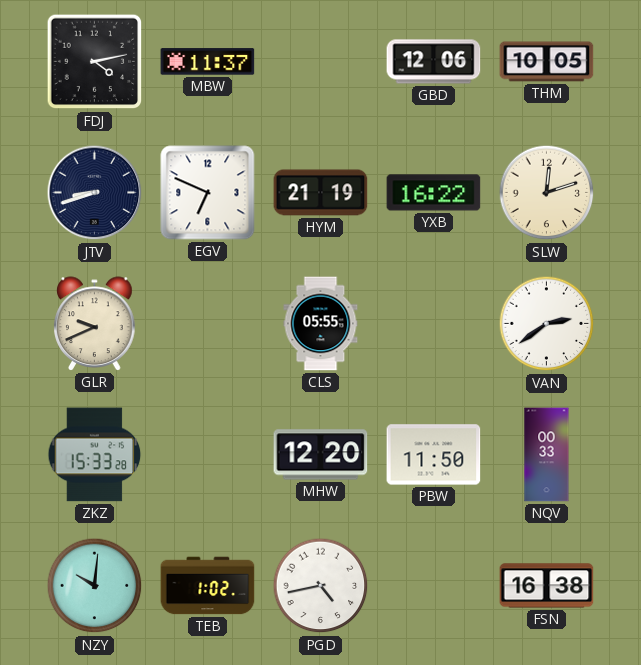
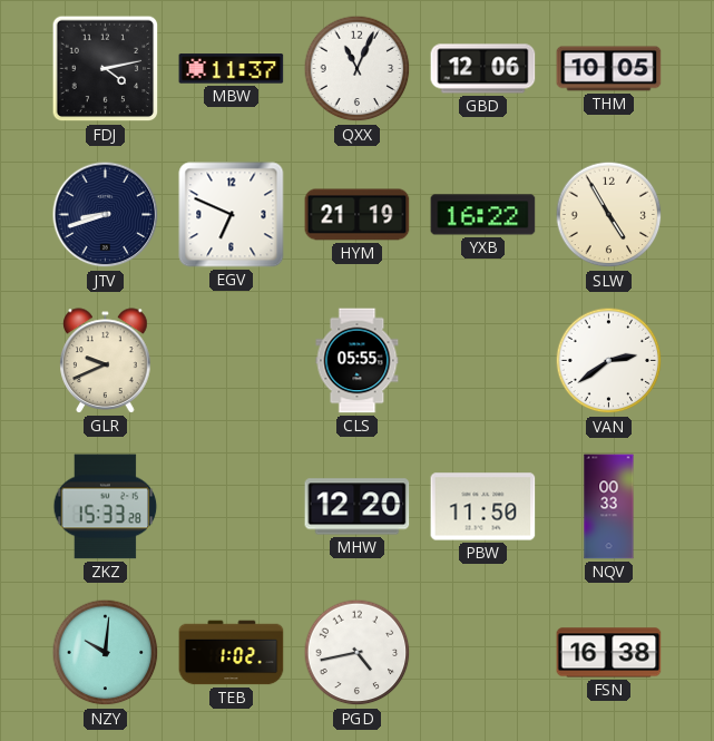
QXX: none -> 11:04
SLW: 12:12 -> 4:55
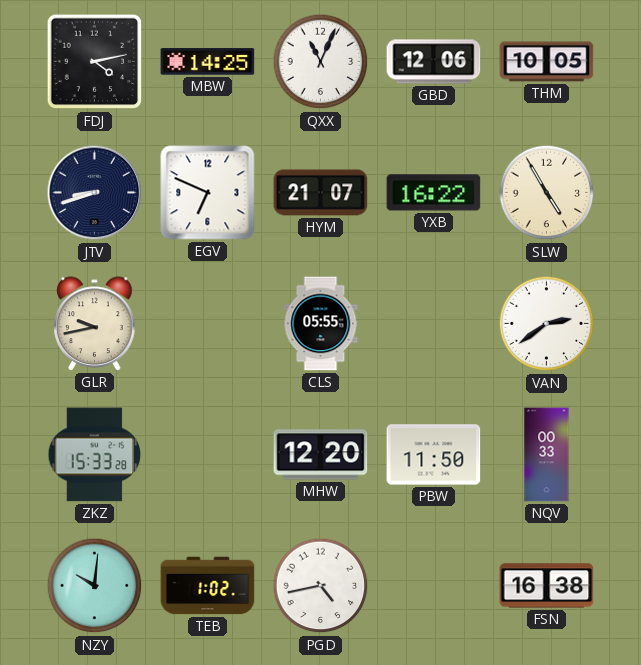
MBW: 11:37 -> 14:25
HYM: 21:19 -> 21:07
GLR: 9:41 -> 9:43
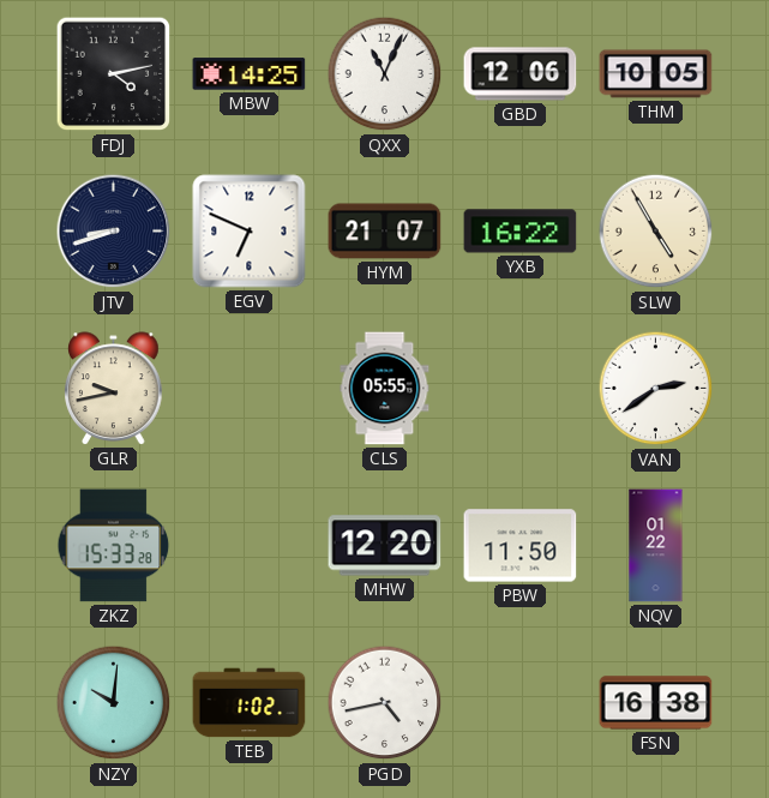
NQV: 00:33 -> 01:22
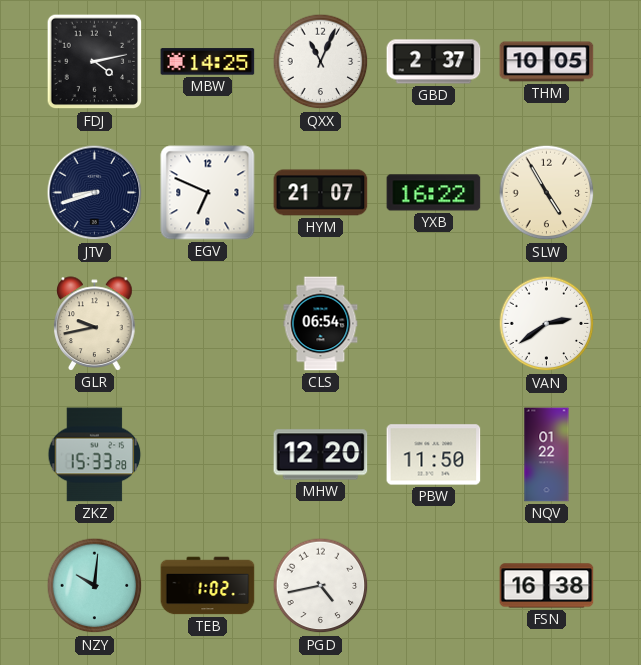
GBD: 12:06 -> 2:37
CLS: 05:55 -> 06:54
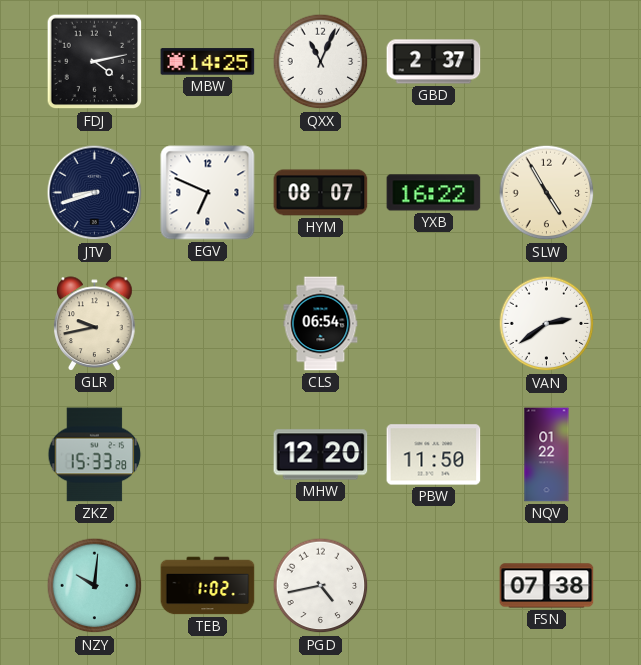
THM: 10:05 -> none
HYM: 21:07 -> 08:07
FSN: 16:38 -> 07:38
